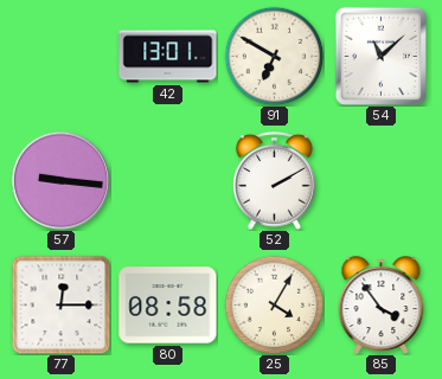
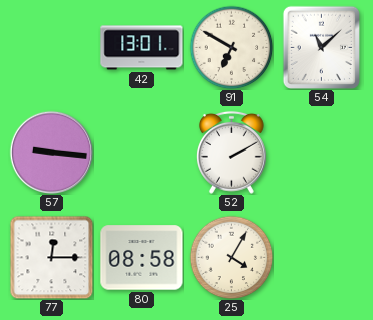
85: 3:54 -> none
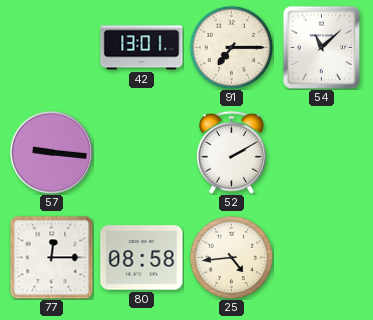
91: 6:50 -> 7:15
25: 4:05 -> 4:44
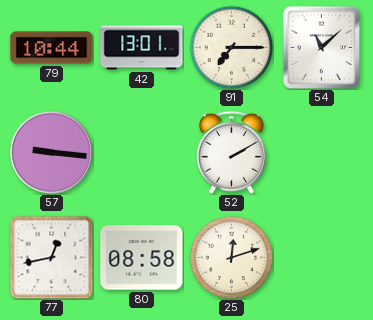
79: none -> 10:44
77: 12:15 -> 12:43
25: 4:44 -> 12:12
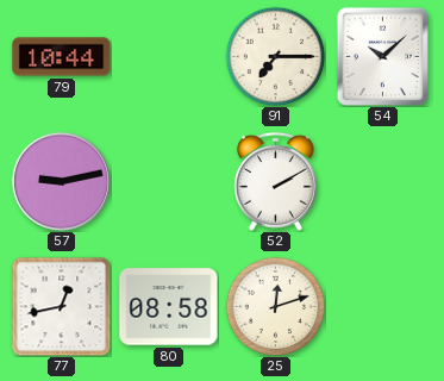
42: 13:01 -> none
54: 11:08 -> 10:08
57: 9:16 -> 9:13
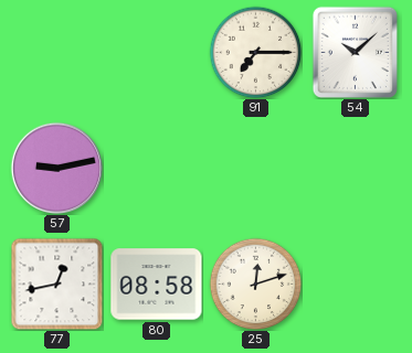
79: 10:44 -> none
52: 2:10 -> none
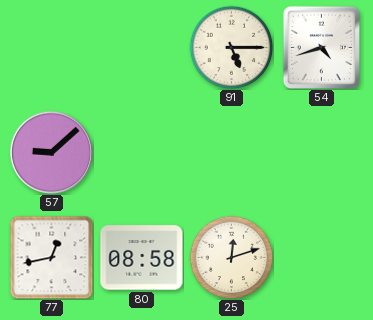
91: 7:15 -> 5:15
54: 10:08 -> 4:42
57: 9:13 -> 9:08
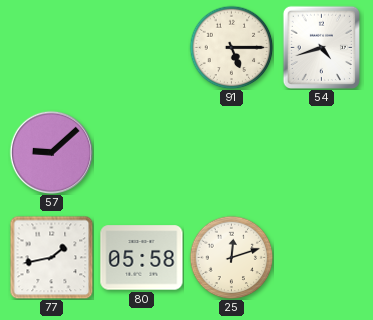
77: 12:43 -> 1:43
80: 08:58 -> 05:58
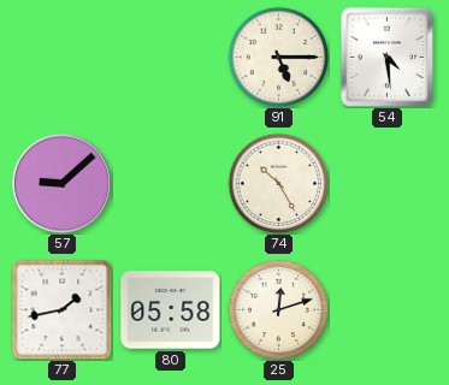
54: 4:42 -> 4:29
74: none -> 10:25
